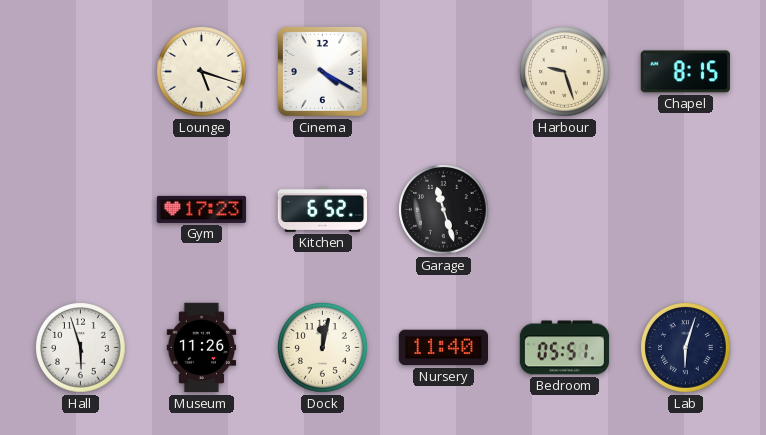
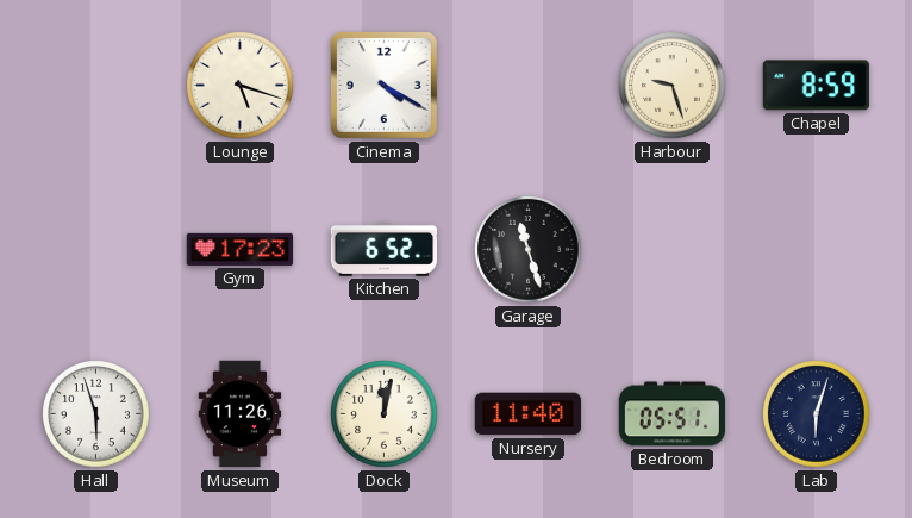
Chapel: 8:15 -> 8:59
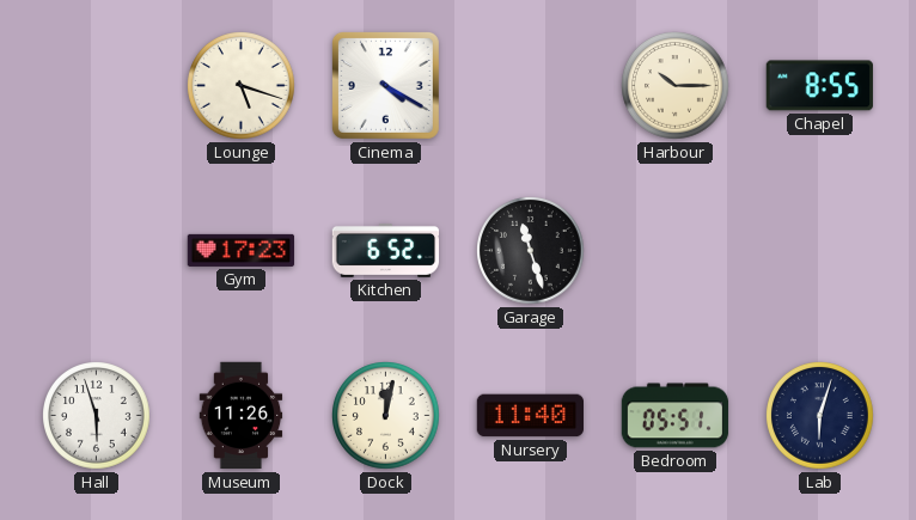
Harbour: 9:27 -> 10:15
Chapel: 8:59 -> 8:55
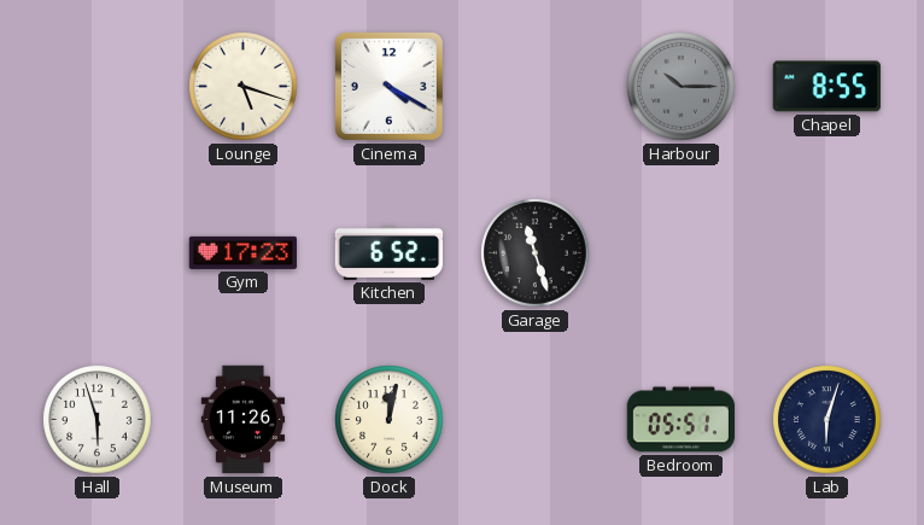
Harbour dial: cream -> grey
Nursery: 11:40 -> none
